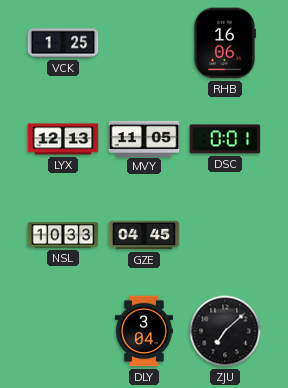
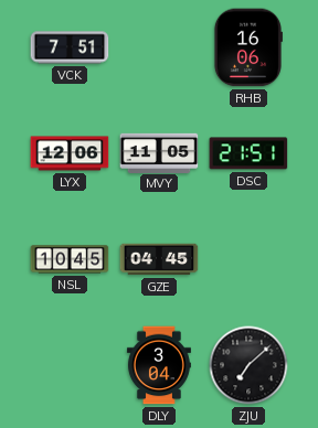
VCK: 1:25 -> 7:51
LYX: 12:13 -> 12:06
DSC: 0:01 -> 21:51
NSL: 10:33 -> 10:45
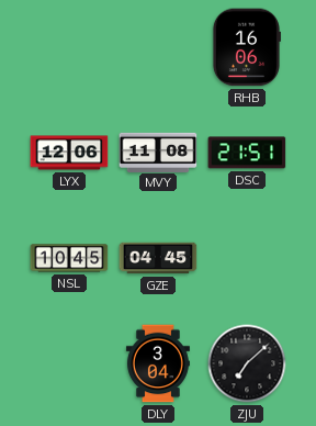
VCK: 7:51 -> none
MVY: 11:05 -> 11:08
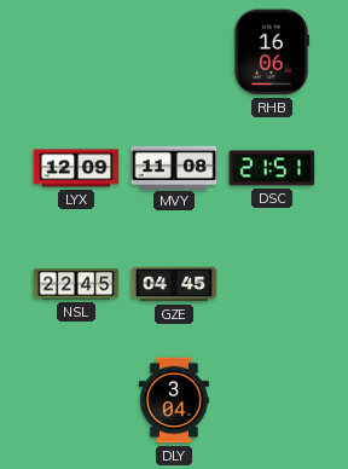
LYX: 12:06 -> 12:09
NSL: 10:45 -> 22:45
ZJU: 7:08 -> none
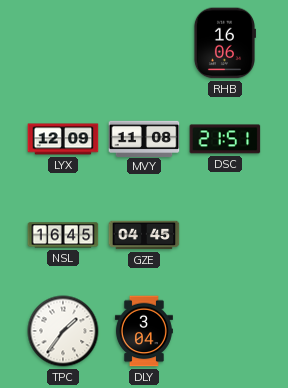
NSL: 22:45 -> 16:45
TPC: none -> 1:36
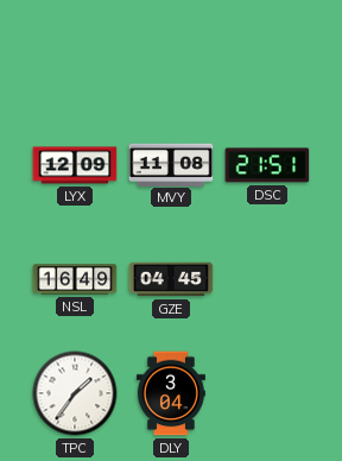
RHB: 16:06 -> none
NSL: 16:45 -> 16:49
